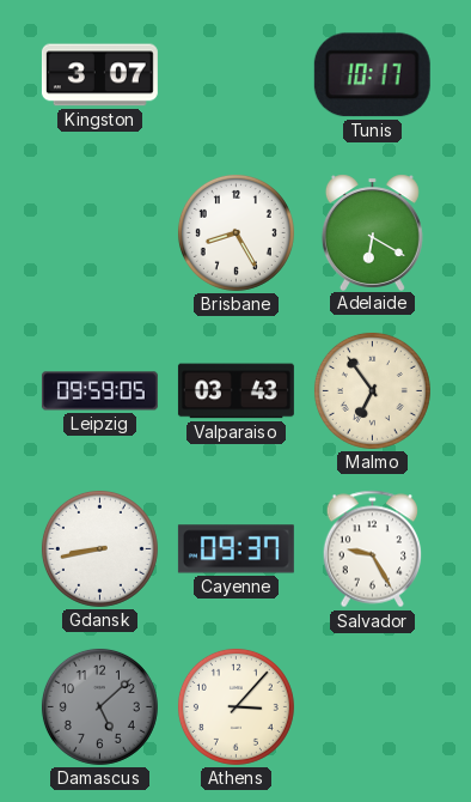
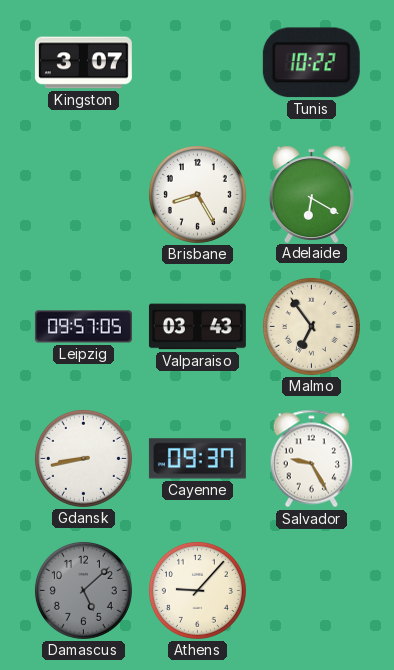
Tunis: 10:17 -> 10:22
Leipzig: 09:59 -> 09:57
Athens: 3:07 -> 9:07
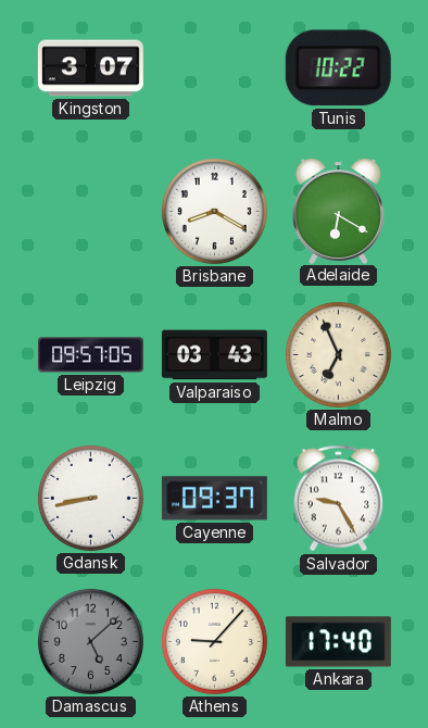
Brisbane: 8:25 -> 8:20
Malmo: 6:54 -> 6:56
Ankara: none -> 17:40
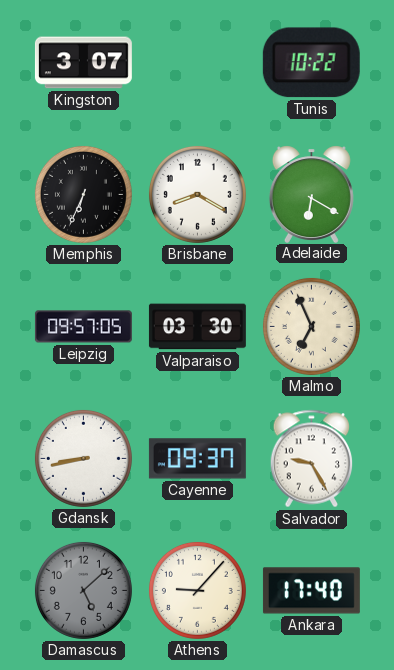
Memphis: none -> 6:34
Valparaiso: 03:43 -> 03:30
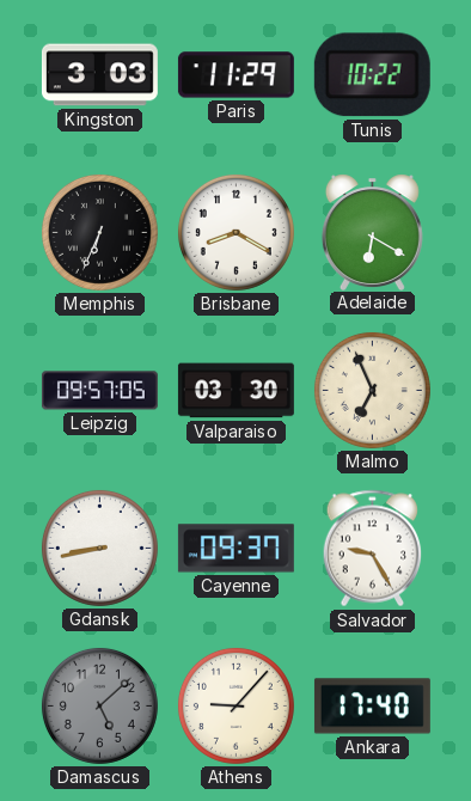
Kingston: 3:07 -> 3:03
Paris: none -> 11:29
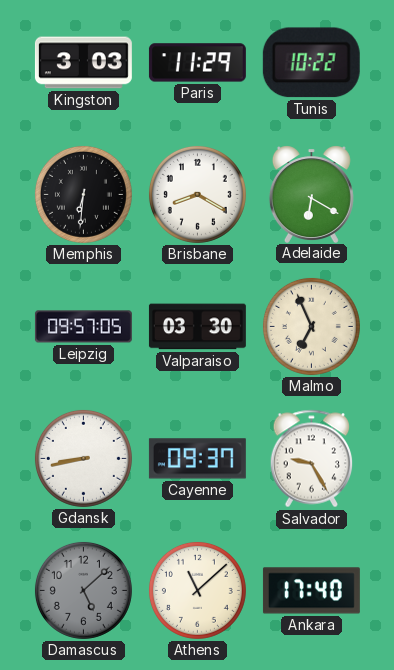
Memphis: 6:34 -> 6:31
Athens: 9:07 -> 11:08
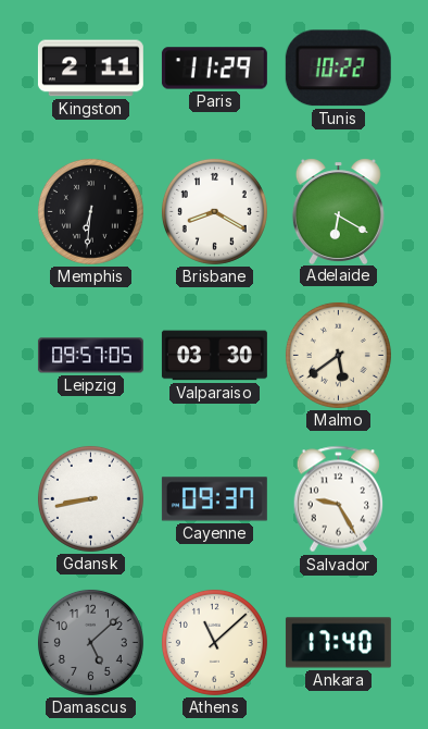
Kingston: 3:03 -> 2:11
Malmo: 6:56 -> 5:39
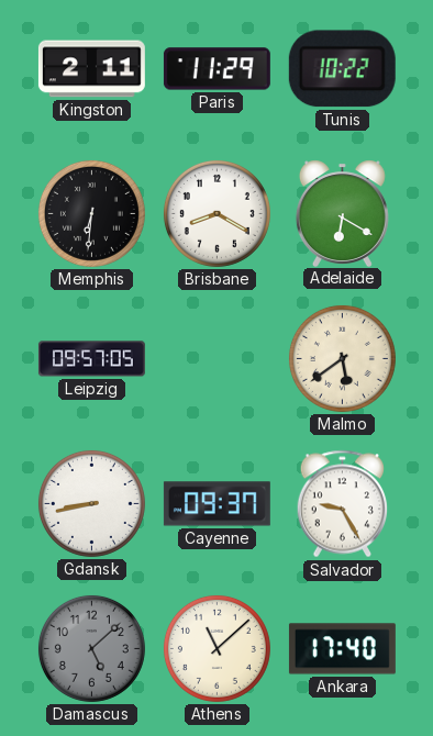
Valparaiso: 03:30 -> none
